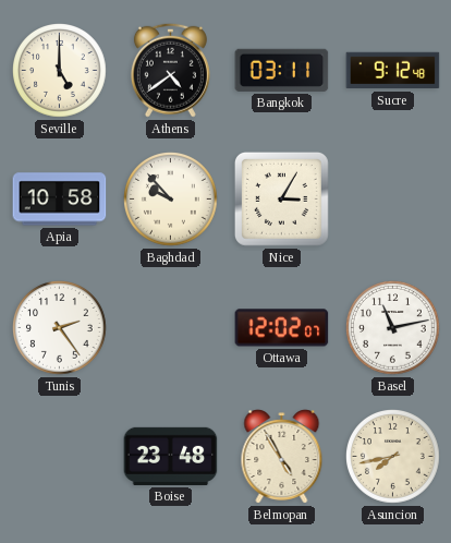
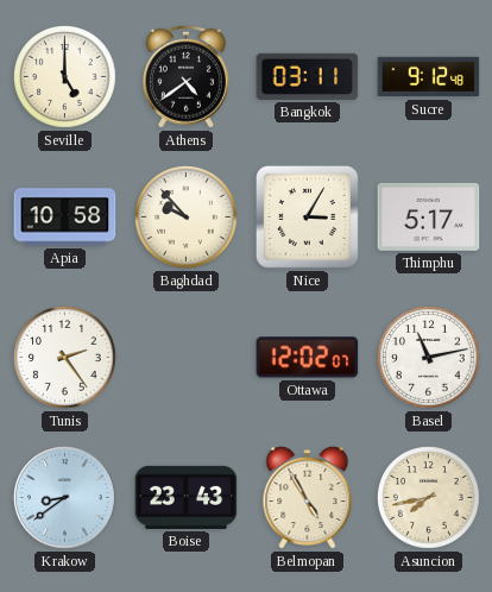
Thimphu: none -> 5:17
Krakow: none -> 8:39
Boise: 23:48 -> 23:43
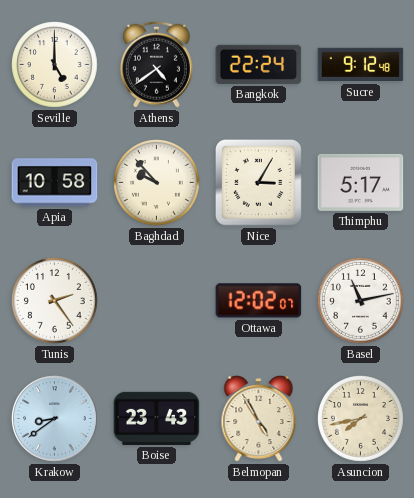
Bangkok: 03:11 -> 22:24
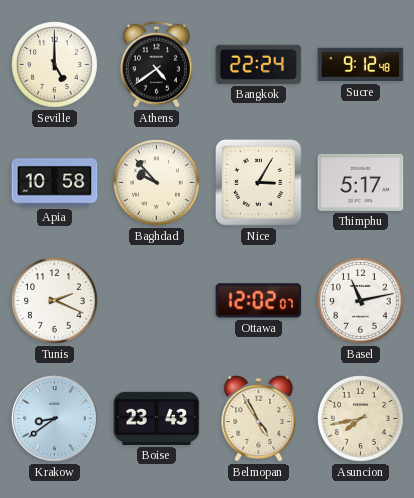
Tunis: 2:24 -> 2:19
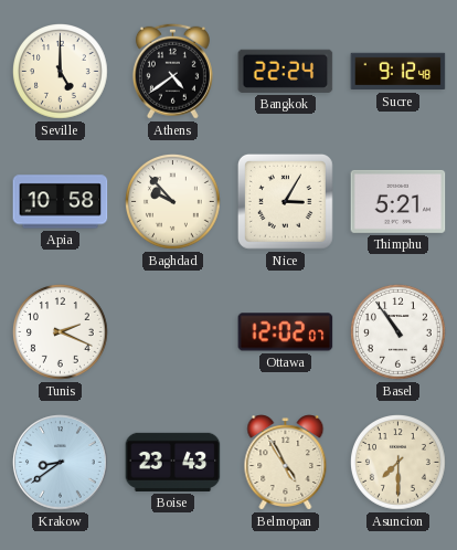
Thimphu: 5:17 -> 5:21
Basel: 11:13 -> 10:54
Asuncion: 7:43 -> 7:30
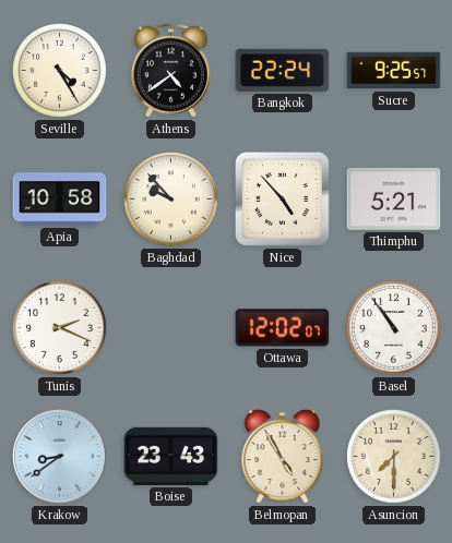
Seville: 5:00 -> 4:25
Sucre: 9:12 -> 9:25
Nice: 3:05 -> 4:53
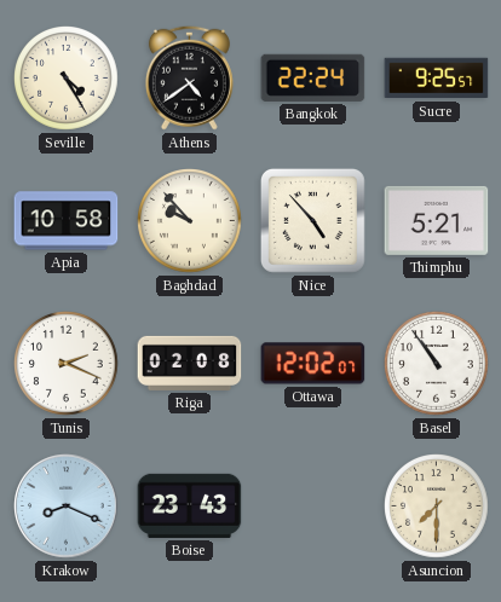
Riga: none -> 02:08
Krakow: 8:39 -> 8:19
Belmopan: 4:55 -> none
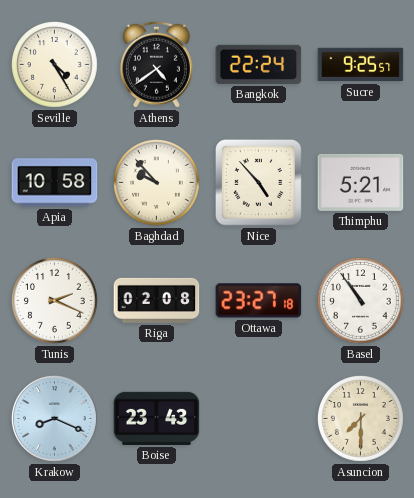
Ottawa: 12:02 -> 23:27
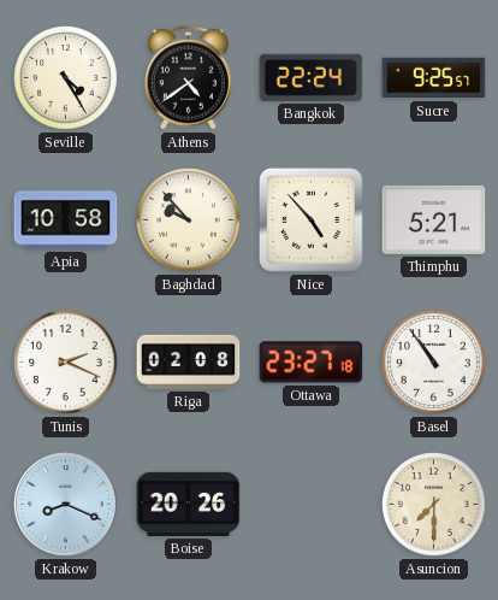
Boise: 23:43 -> 20:26
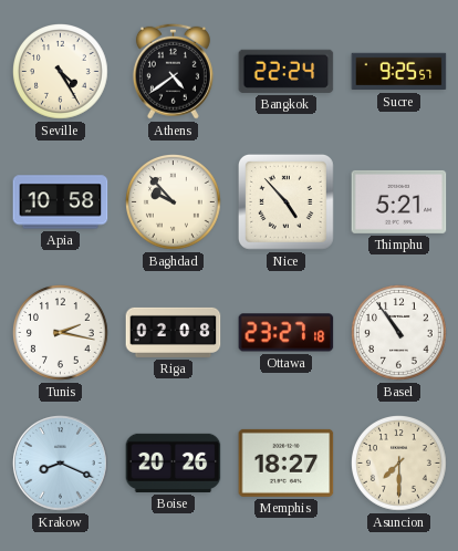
Tunis: 2:19 -> 2:17
Memphis: none -> 18:27
